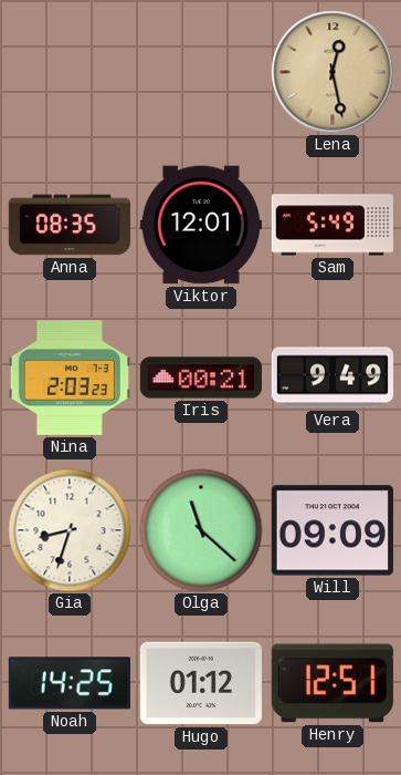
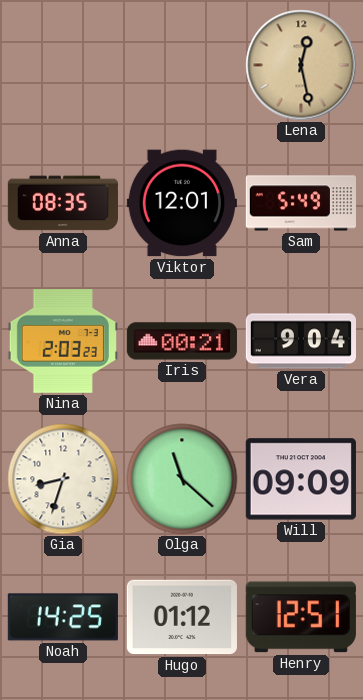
Vera: 9:49 -> 9:04
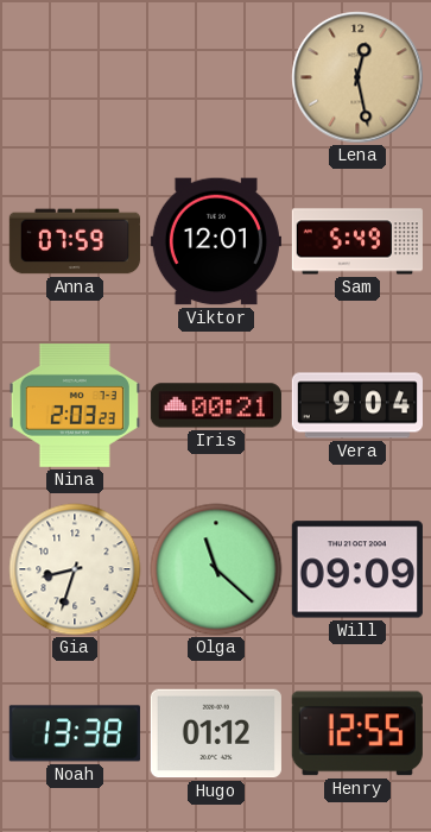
Anna: 08:35 -> 07:59
Noah: 14:25 -> 13:38
Henry: 12:51 -> 12:55
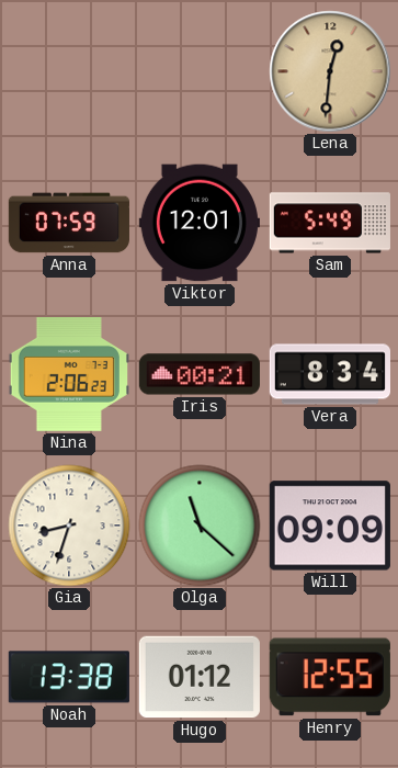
Lena: 12:28 -> 12:31
Nina: 2:03 -> 2:06
Vera: 9:04 -> 8:34
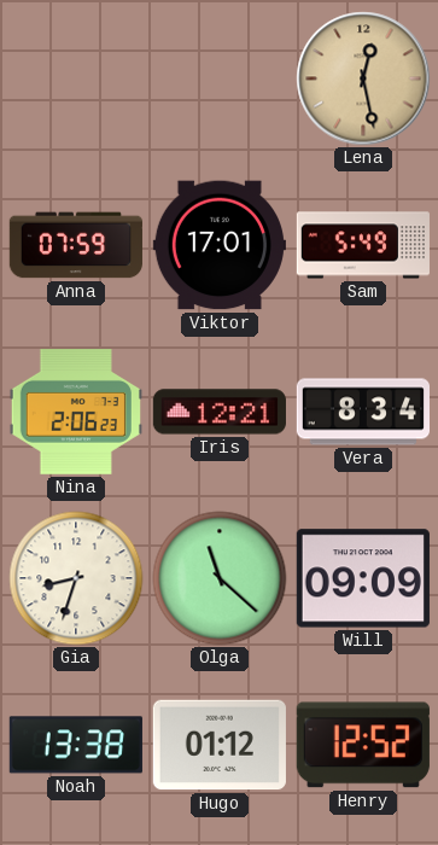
Lena: 12:31 -> 12:28
Viktor: 12:01 -> 17:01
Iris: 00:21 -> 12:21
Henry: 12:55 -> 12:52
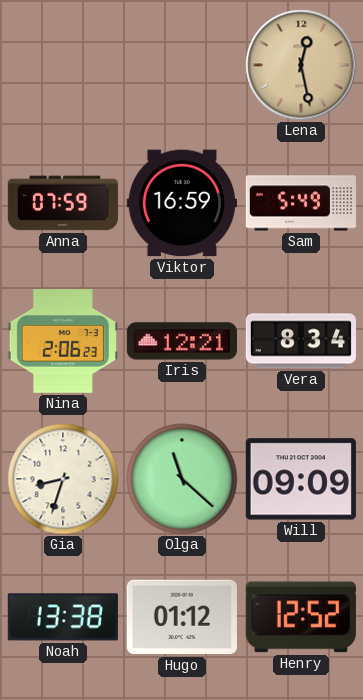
Viktor: 17:01 -> 16:59
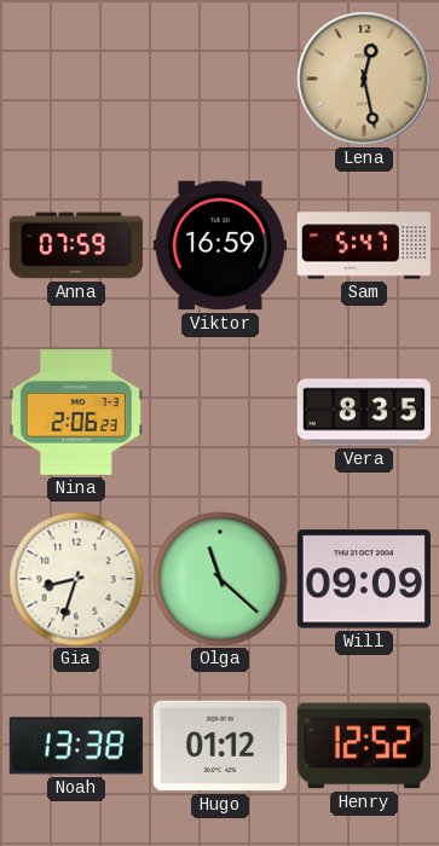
Sam: 5:49 -> 5:47
Iris: 12:21 -> none
Vera: 8:34 -> 8:35
